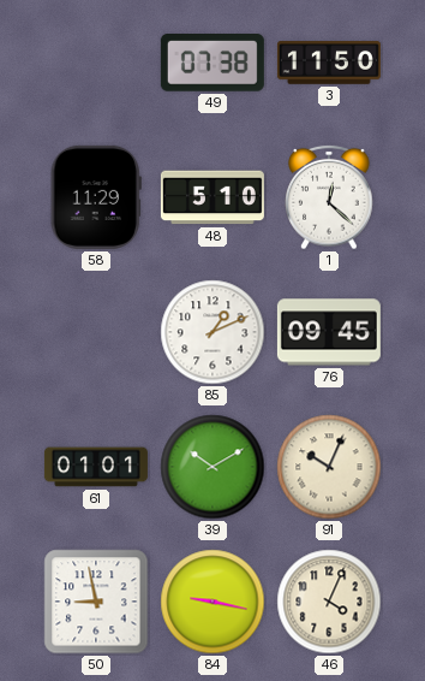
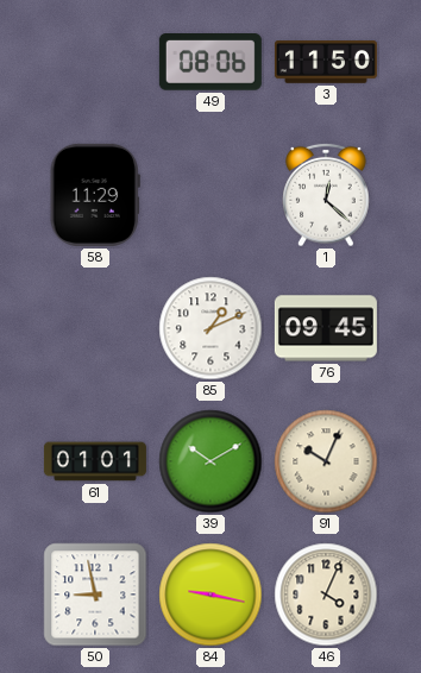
49: 07:38 -> 08:06
48: 5:10 -> none
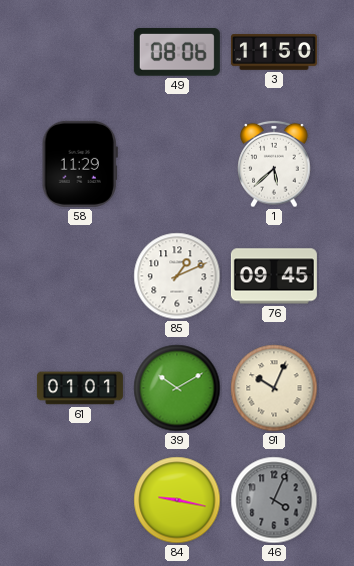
1: 12:22 -> 5:38
50: 8:58 -> none
46 dial: cream -> grey
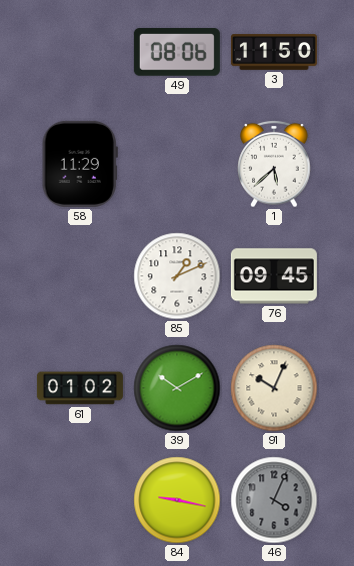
61: 01:01 -> 01:02
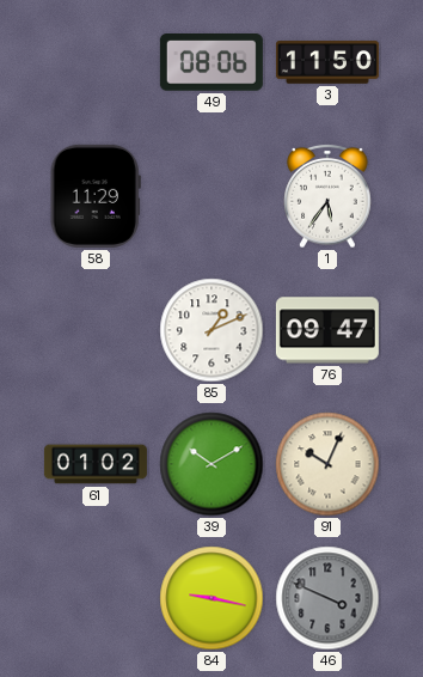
1: 5:38 -> 5:36
76: 09:45 -> 09:47
46: 4:04 -> 3:49
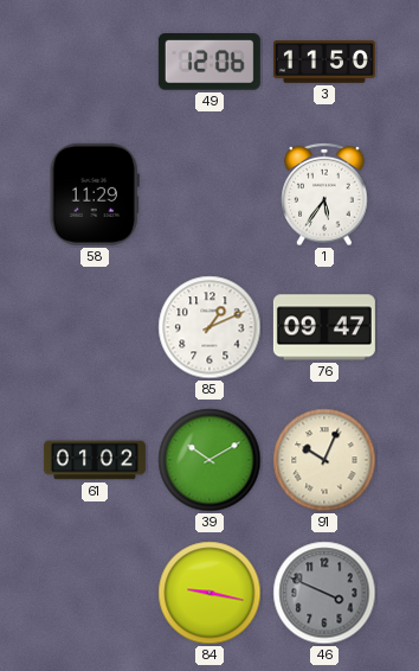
49: 08:06 -> 12:06
